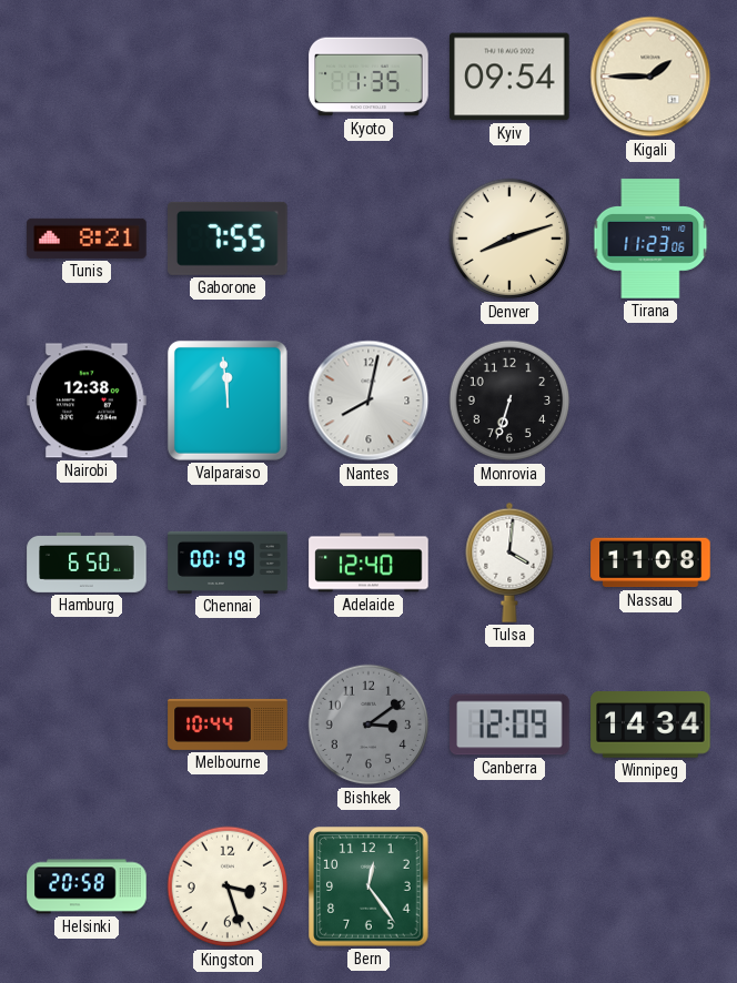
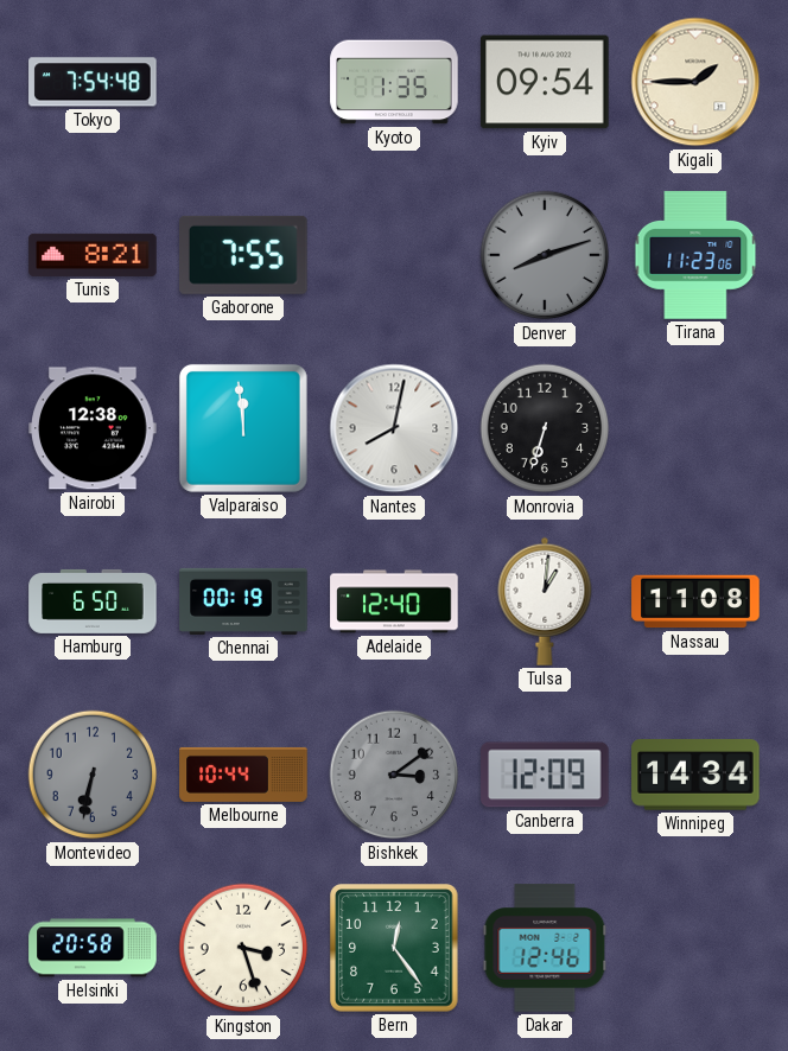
Tokyo: none -> 7:54
Denver dial: cream -> grey
Tulsa: 4:01 -> 1:01
Montevideo: none -> 6:32
Dakar: none -> 12:46
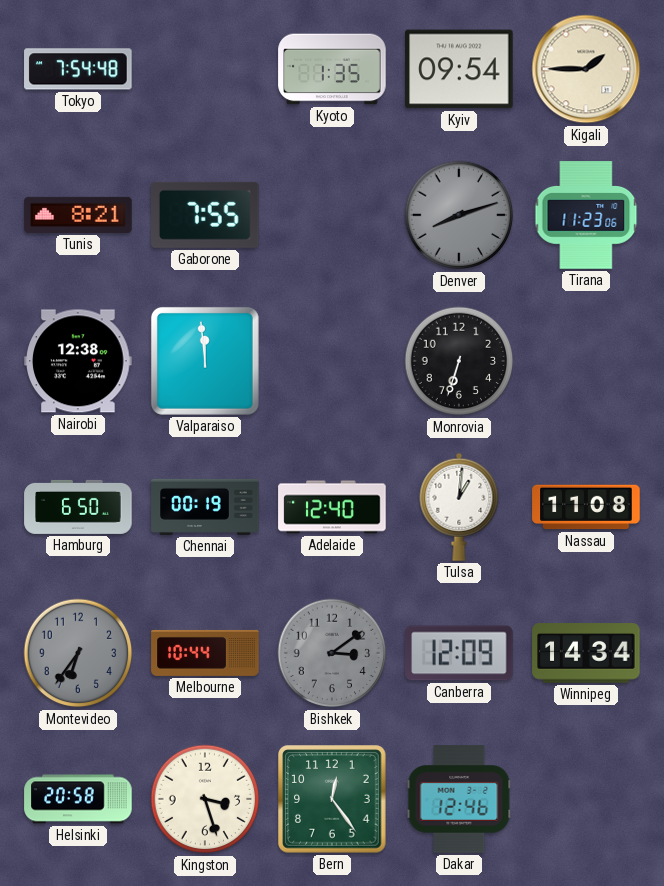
Nantes: 8:02 -> none
Montevideo: 6:32 -> 6:36
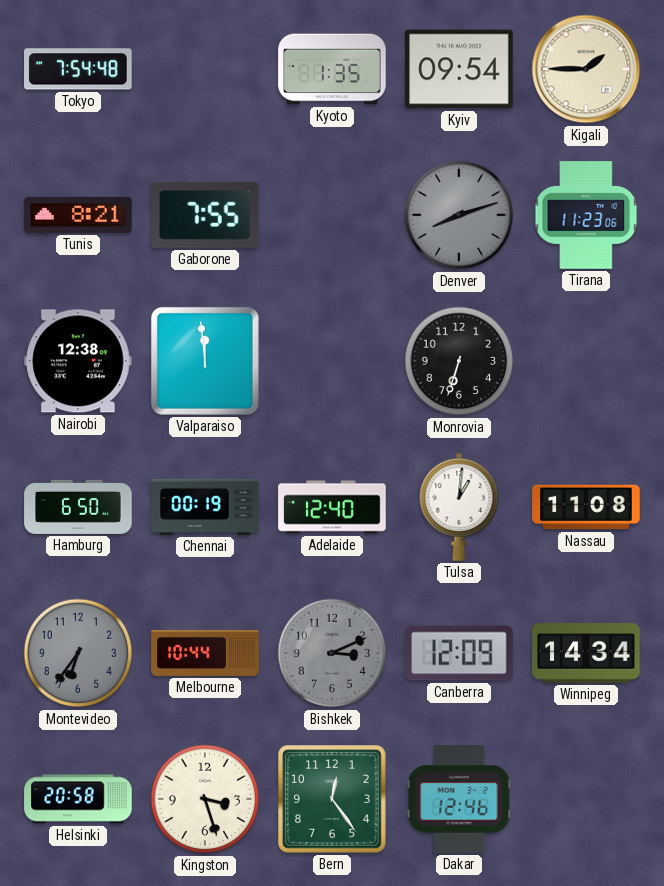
Bishkek: 3:09 -> 3:11
